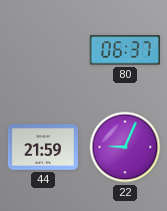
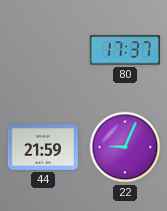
80: 06:37 -> 17:37
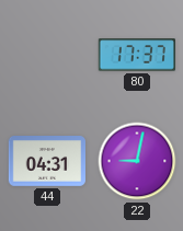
44: 21:59 -> 04:31
22: 9:04 -> 9:02
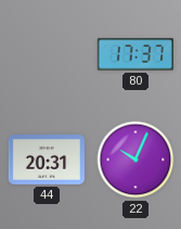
44: 04:31 -> 20:31
22: 9:02 -> 10:04
